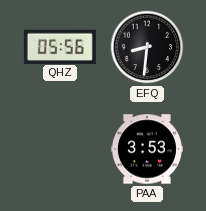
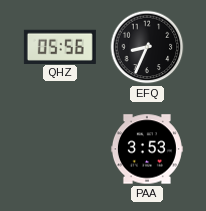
EFQ: 8:31 -> 8:34
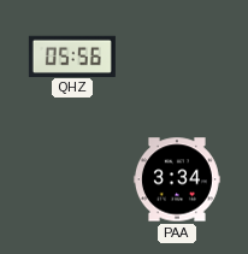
EFQ: 8:34 -> none
PAA: 3:53 -> 3:34
